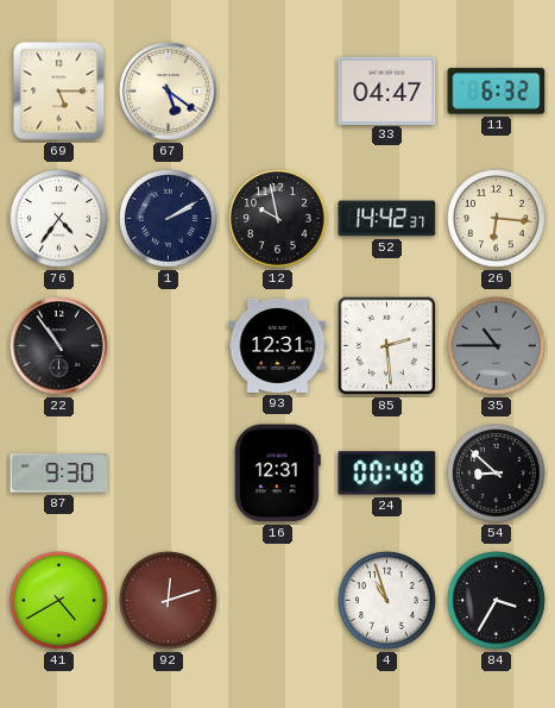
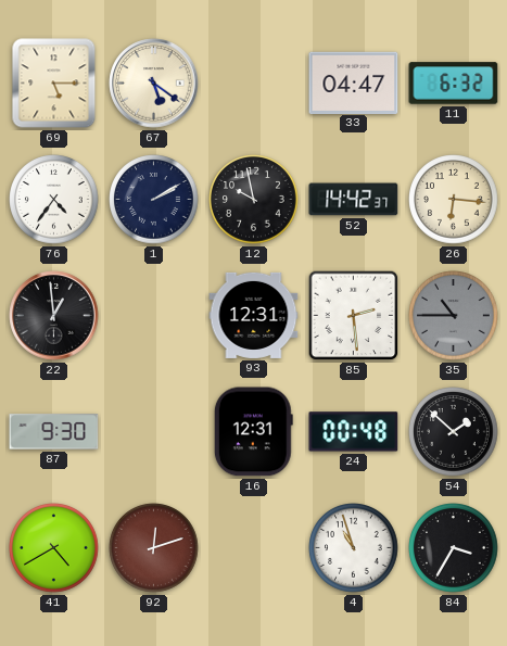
22: 10:54 -> 12:59
54: 8:52 -> 1:52
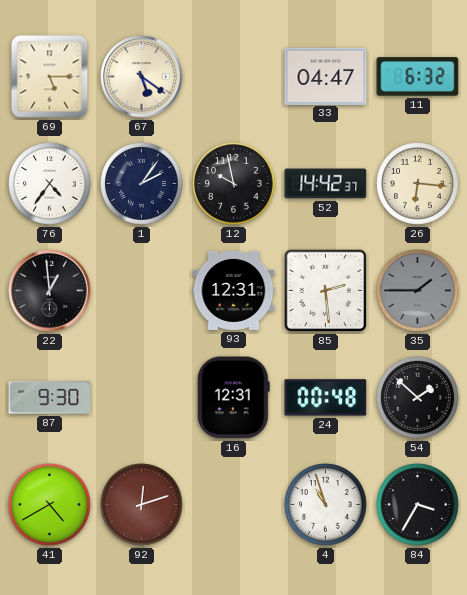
1: 2:10 -> 2:06
35: 10:45 -> 1:45
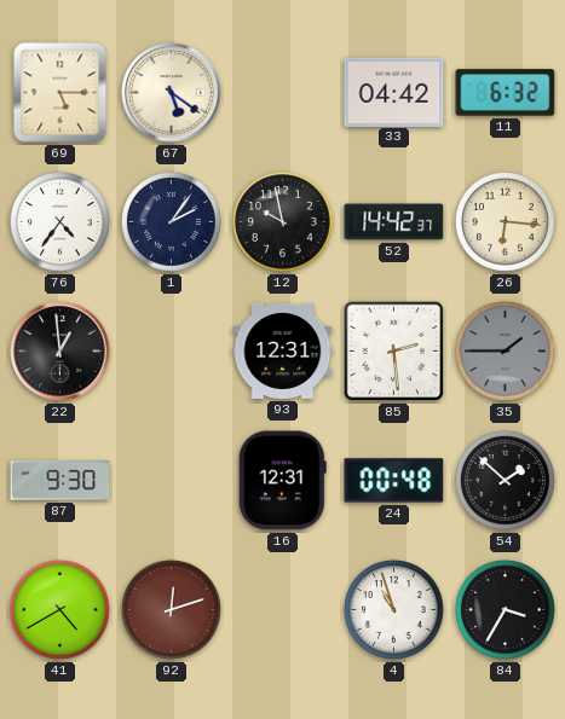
33: 04:47 -> 04:42
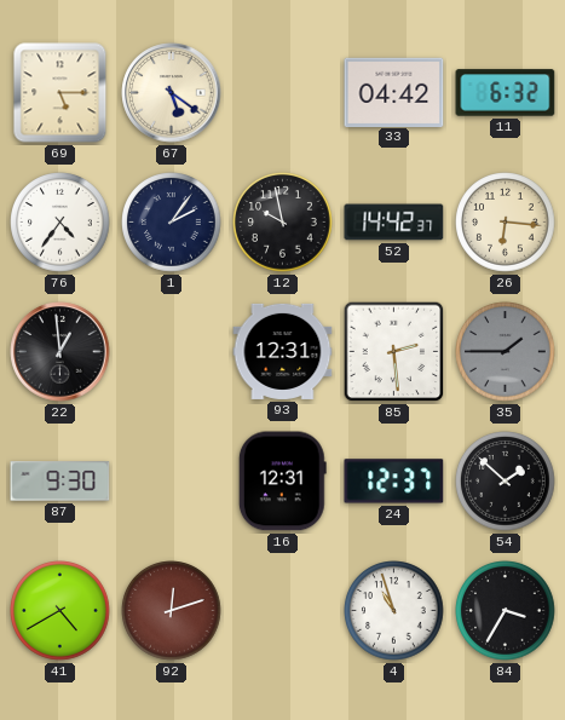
24: 00:48 -> 12:37
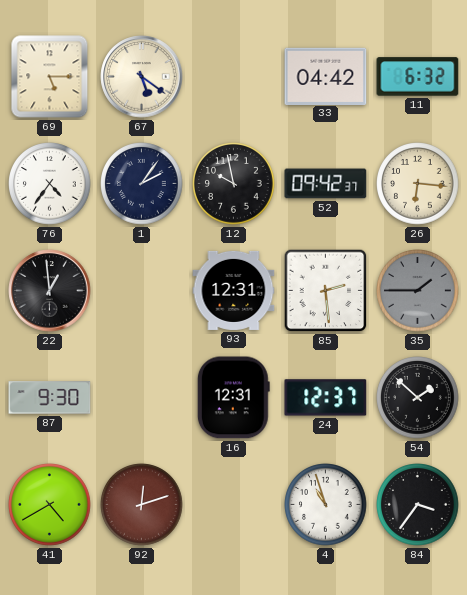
52: 14:42 -> 09:42
84: 3:35 -> 3:36
